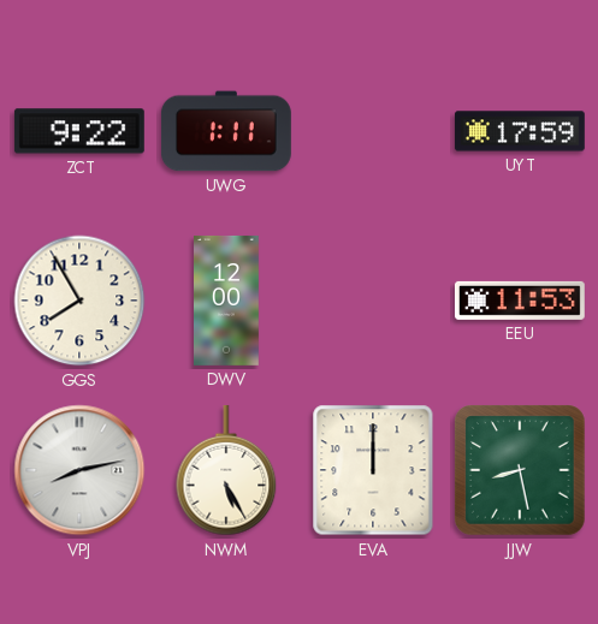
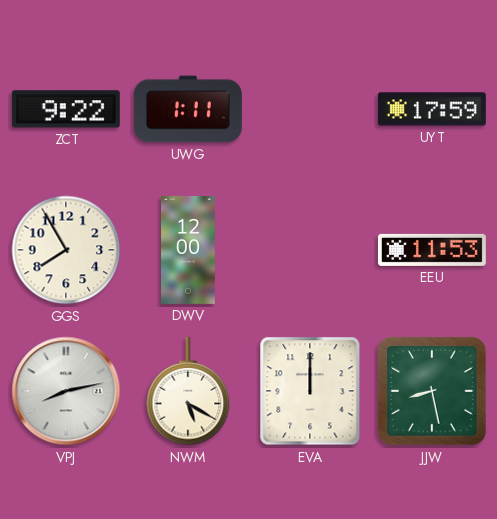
NWM: 5:25 -> 5:20
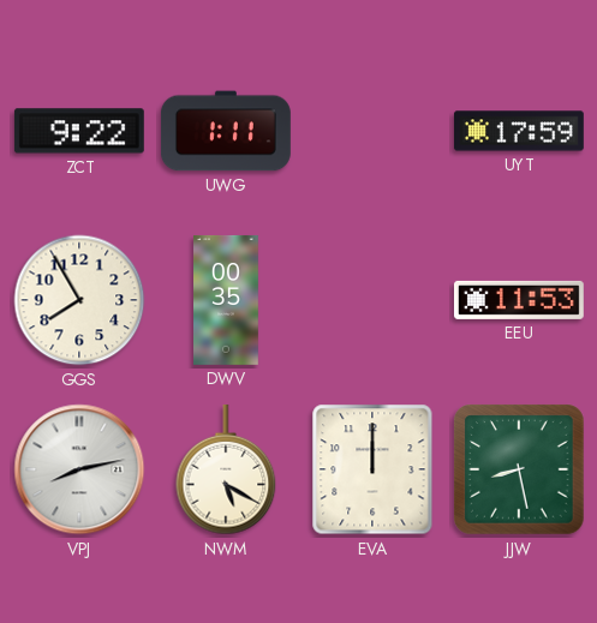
DWV: 12:00 -> 00:35
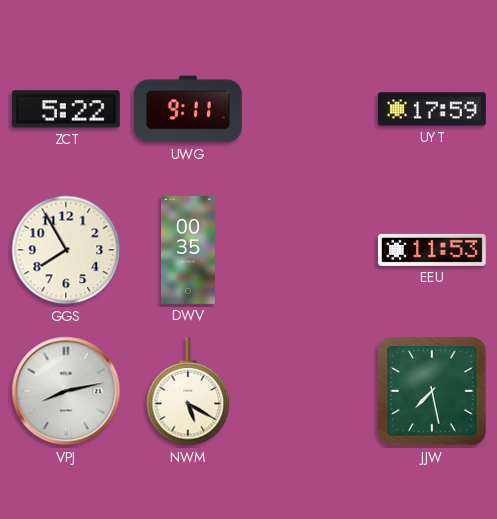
ZCT: 9:22 -> 5:22
UWG: 1:11 -> 9:11
EVA: 12:00 -> none
JJW: 8:28 -> 7:28
